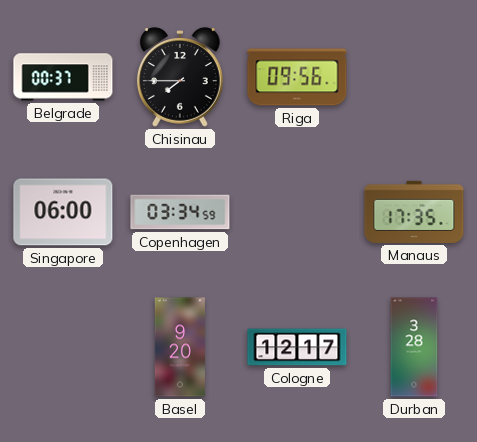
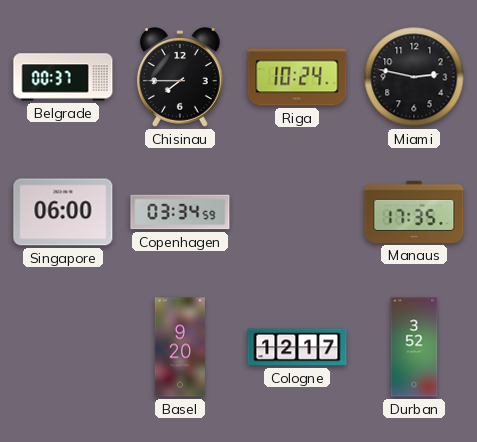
Riga: 09:56 -> 10:24
Miami: none -> 2:47
Durban: 3:28 -> 3:52
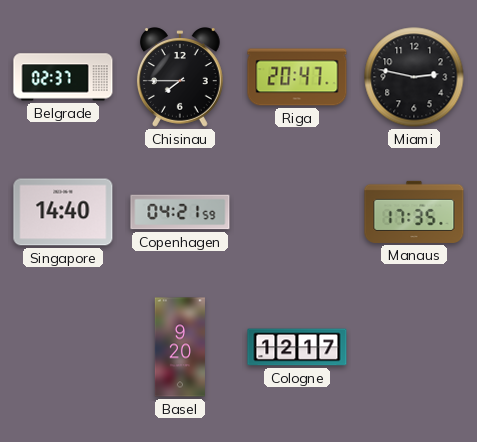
Belgrade: 00:37 -> 02:37
Riga: 10:24 -> 20:47
Singapore: 06:00 -> 14:40
Copenhagen: 03:34 -> 04:21
Durban: 3:52 -> none
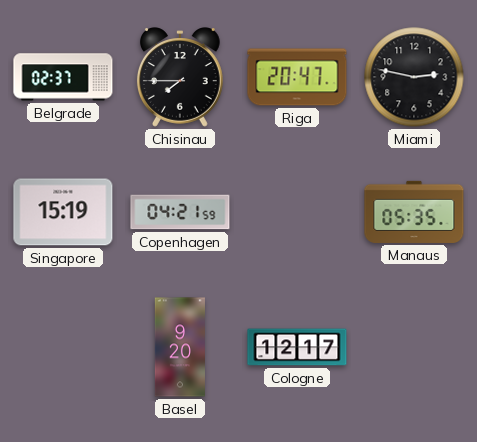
Singapore: 14:40 -> 15:19
Manaus: 17:35 -> 05:35
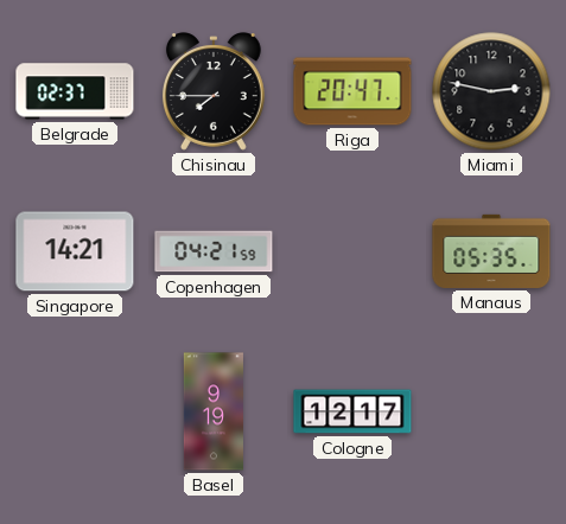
Singapore: 15:19 -> 14:21
Basel: 9:20 -> 9:19
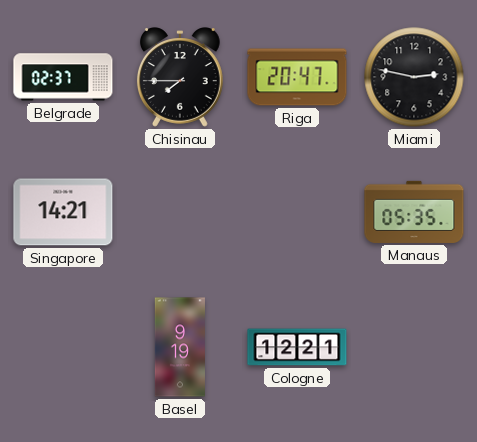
Copenhagen: 04:21 -> none
Cologne: 12:17 -> 12:21
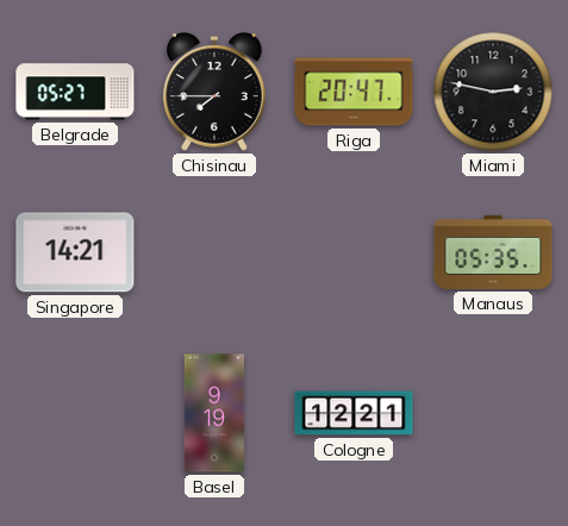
Belgrade: 02:37 -> 05:27
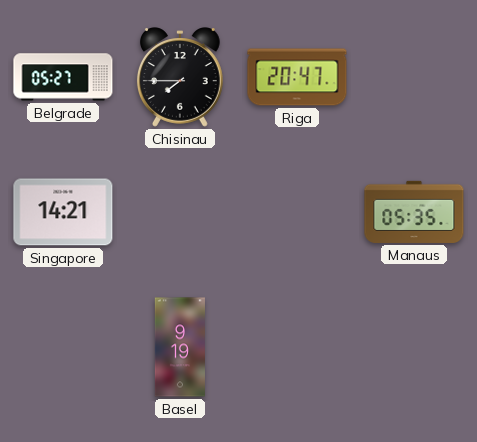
Miami: 2:47 -> none
Cologne: 12:21 -> none
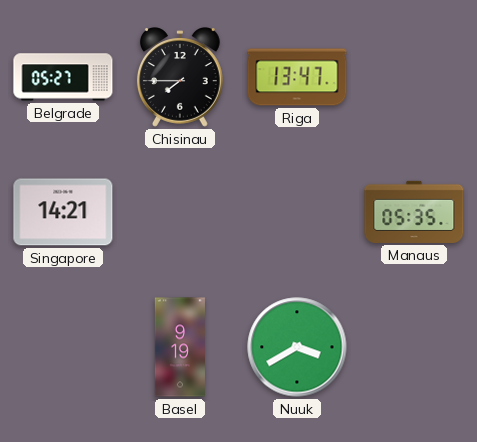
Riga: 20:47 -> 13:47
Nuuk: none -> 3:40
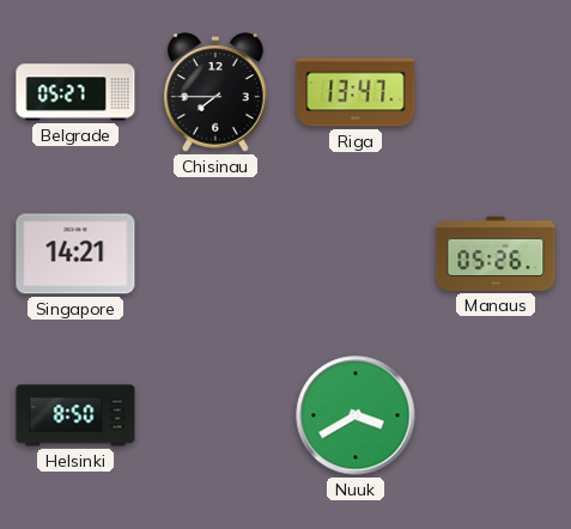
Manaus: 05:35 -> 05:26
Helsinki: none -> 8:50
Basel: 9:19 -> none
